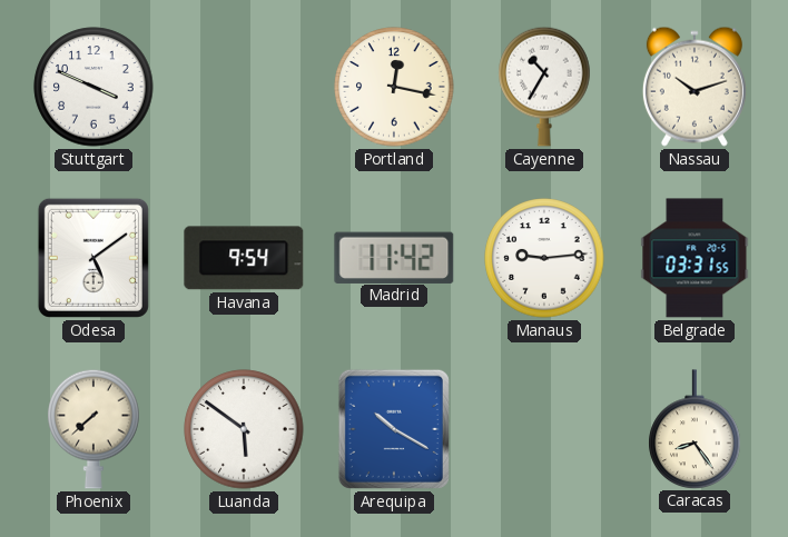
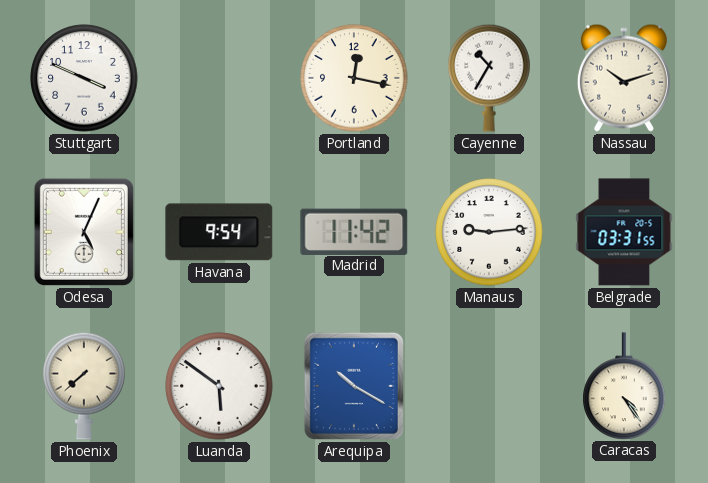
Odesa: 5:09 -> 5:04
Caracas: 8:24 -> 4:24
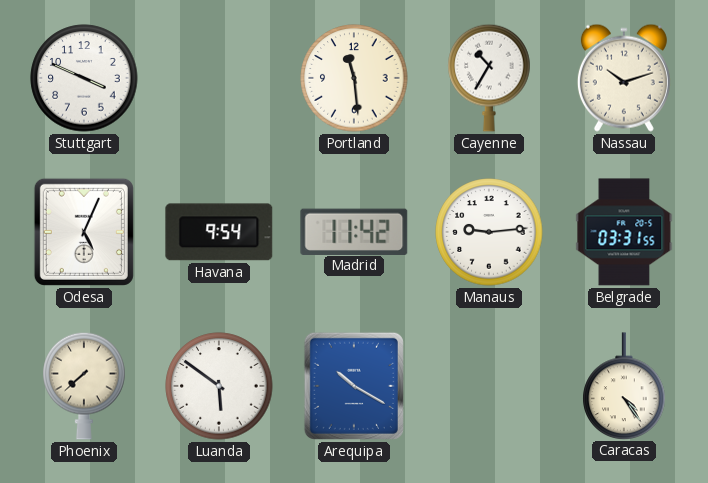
Portland: 12:17 -> 11:29
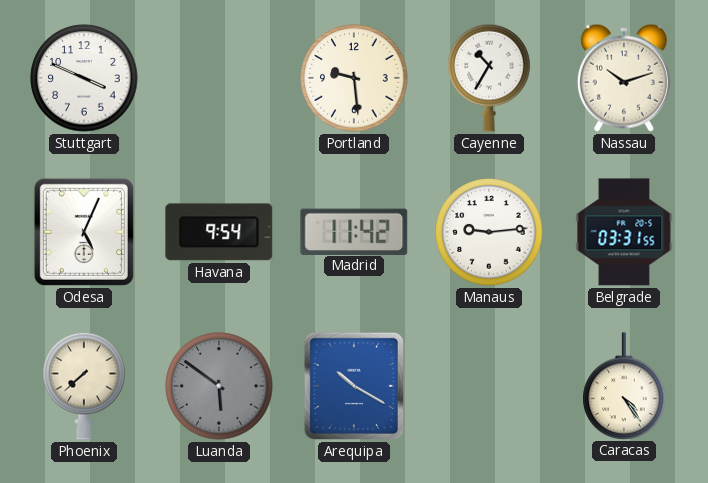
Portland: 11:29 -> 9:29
Luanda dial: white -> grey
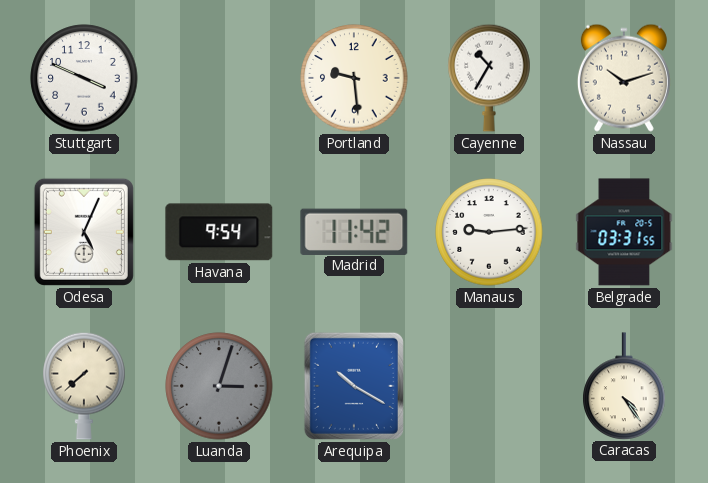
Luanda: 5:51 -> 3:03
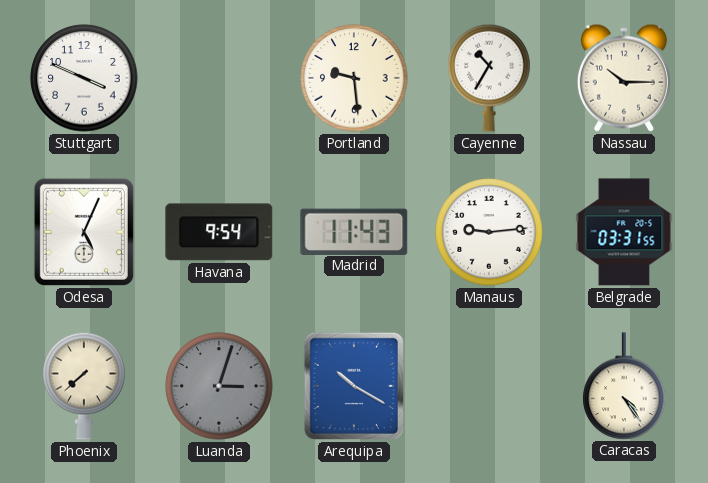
Nassau: 10:12 -> 10:15
Madrid: 11:42 -> 11:43
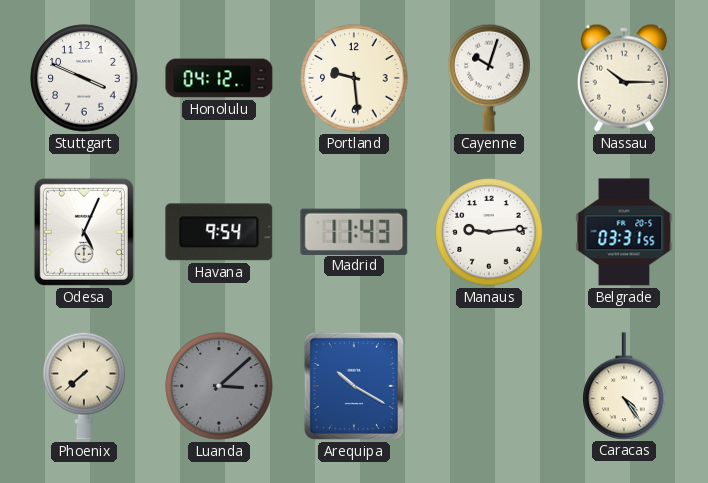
Honolulu: none -> 04:12
Cayenne: 10:35 -> 10:03
Luanda: 3:03 -> 3:08
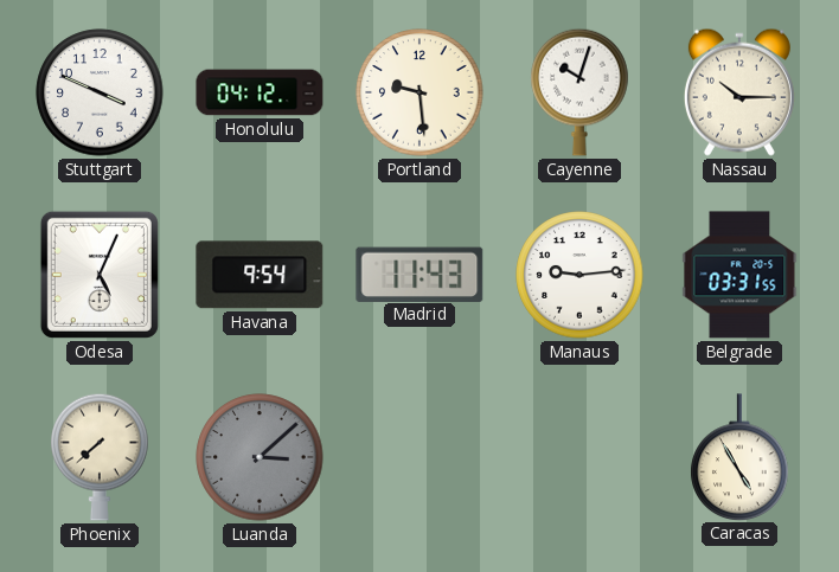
Arequipa: 10:20 -> none
Caracas: 4:24 -> 4:55
